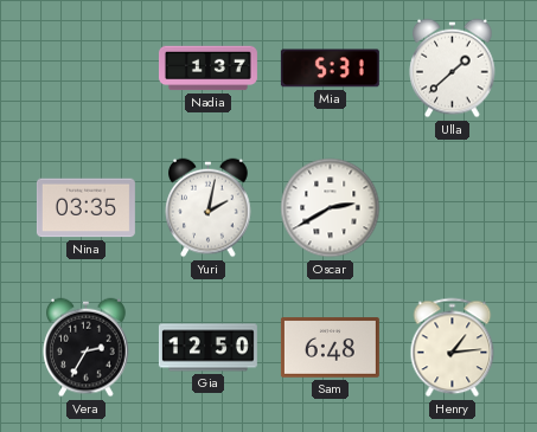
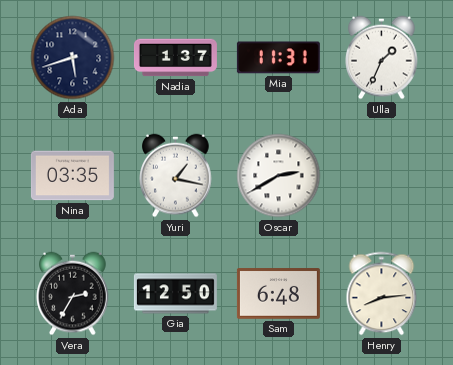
Ada: none -> 5:42
Mia: 5:31 -> 11:31
Ulla: 1:38 -> 1:34
Yuri: 2:02 -> 1:17
Henry: 1:14 -> 8:14
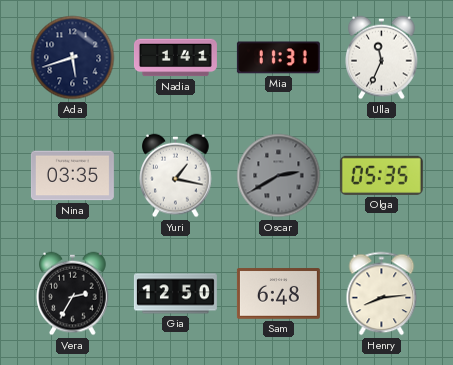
Nadia: 1:37 -> 1:41
Ulla: 1:34 -> 11:34
Oscar dial: white -> grey
Olga: none -> 05:35
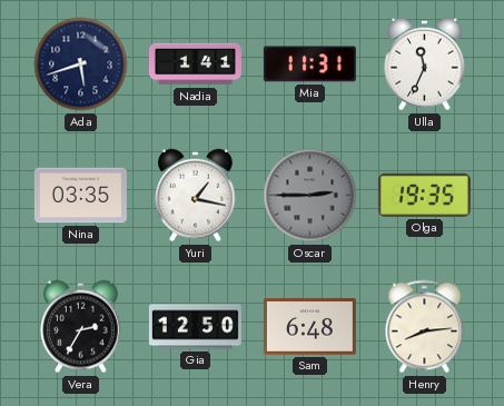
Oscar: 2:40 -> 2:45
Olga: 05:35 -> 19:35
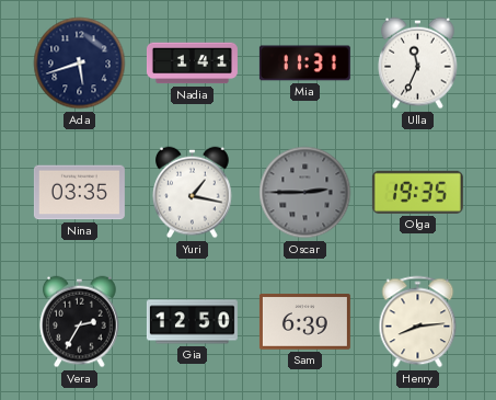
Sam: 6:48 -> 6:39
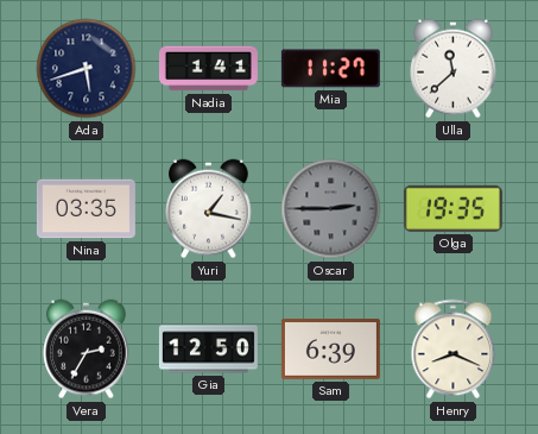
Mia: 11:31 -> 11:27
Ulla: 11:34 -> 11:38
Henry: 8:14 -> 8:19
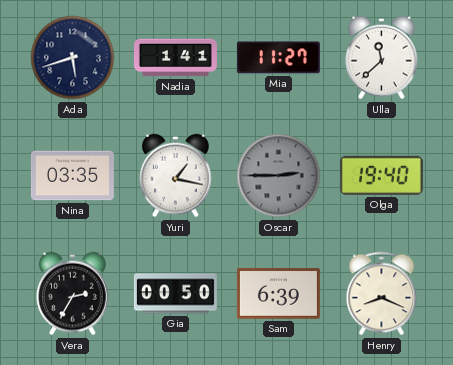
Olga: 19:35 -> 19:40
Gia: 12:50 -> 00:50
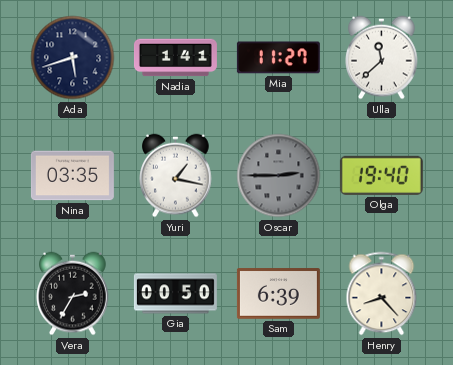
Henry: 8:19 -> 8:23
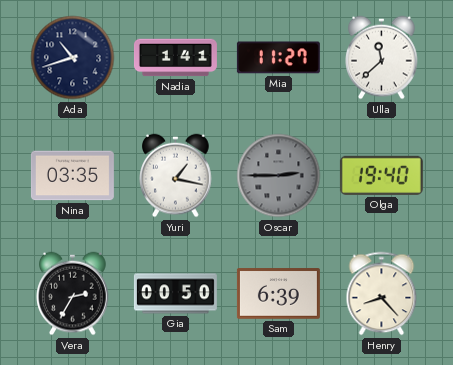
Ada: 5:42 -> 10:42
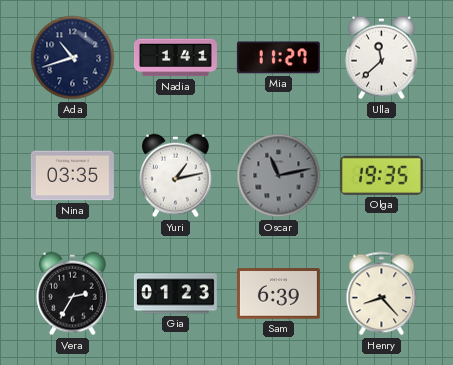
Yuri: 1:17 -> 1:13
Oscar: 2:45 -> 11:13
Olga: 19:40 -> 19:35
Gia: 00:50 -> 01:23
